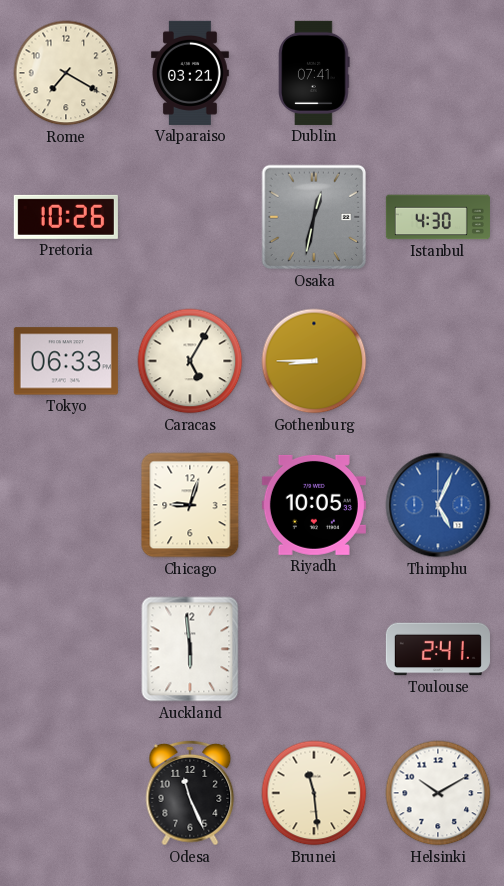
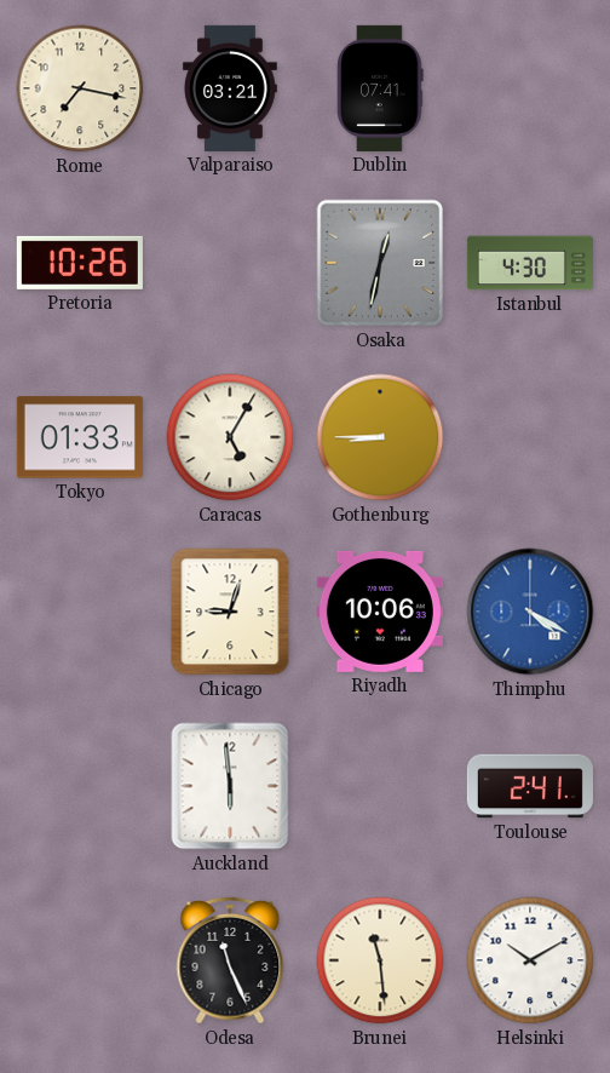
Rome: 7:20 -> 7:17
Tokyo: 06:33 -> 01:33
Riyadh: 10:05 -> 10:06
Thimphu: 5:04 -> 4:20
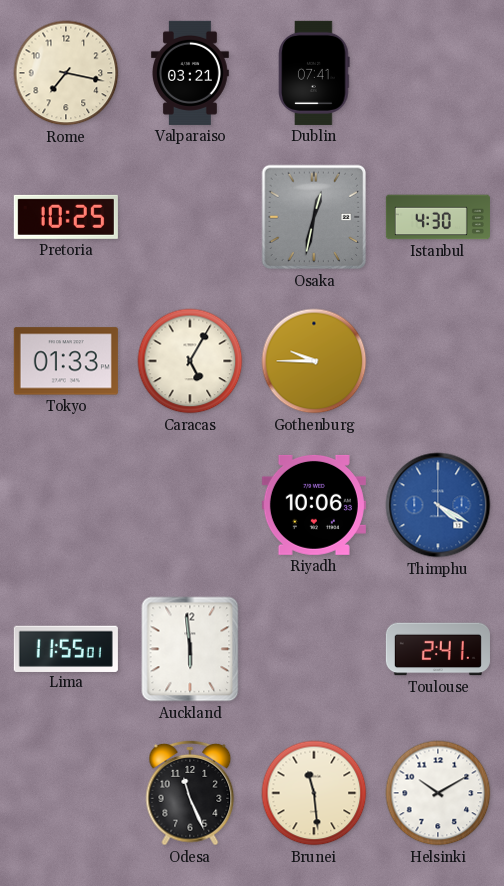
Pretoria: 10:26 -> 10:25
Gothenburg: 8:45 -> 9:45
Chicago: 9:03 -> none
Lima: none -> 11:55
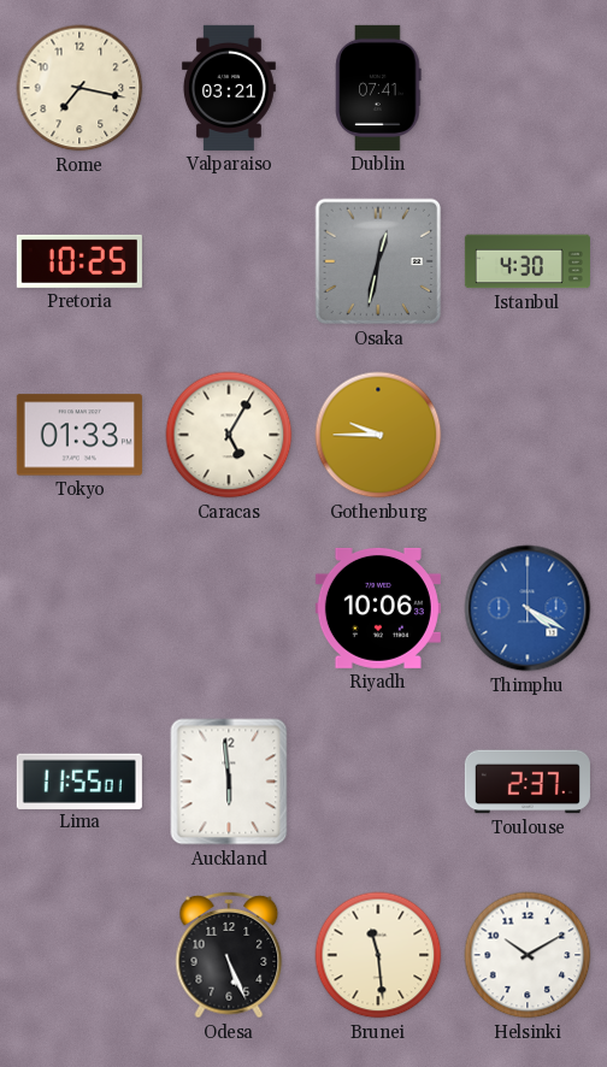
Toulouse: 2:41 -> 2:37
Odesa: 11:26 -> 5:26
